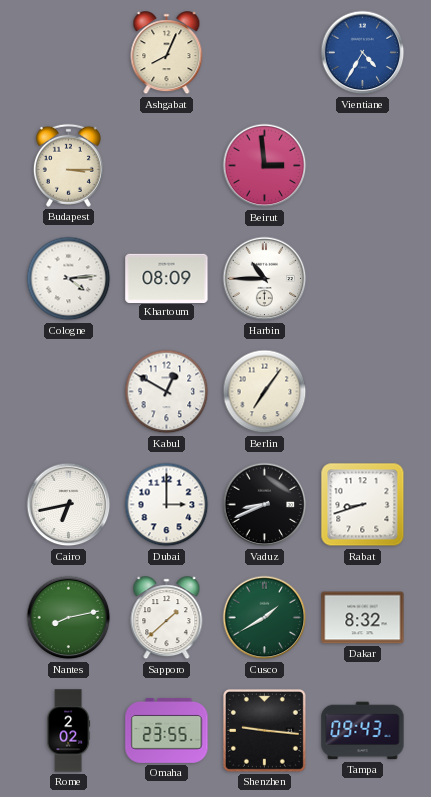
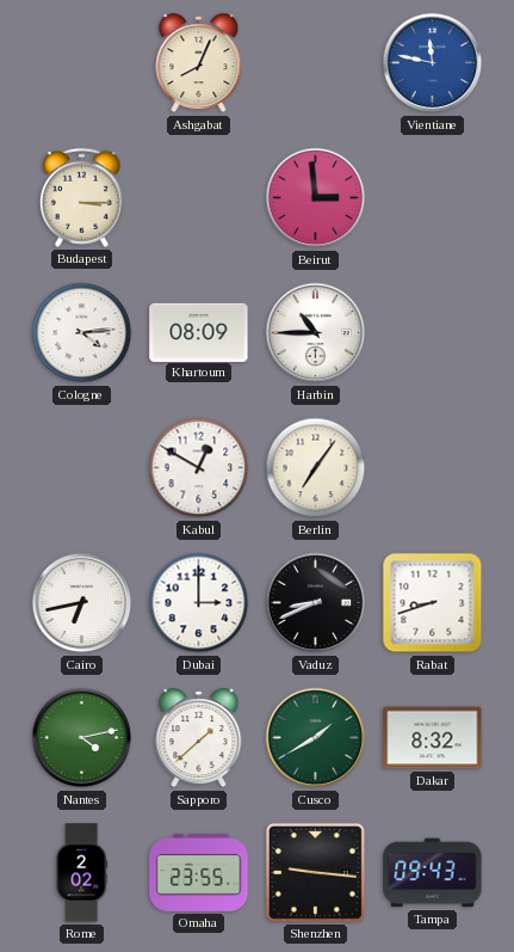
Vientiane: 4:35 -> 11:47
Nantes: 8:13 -> 4:13
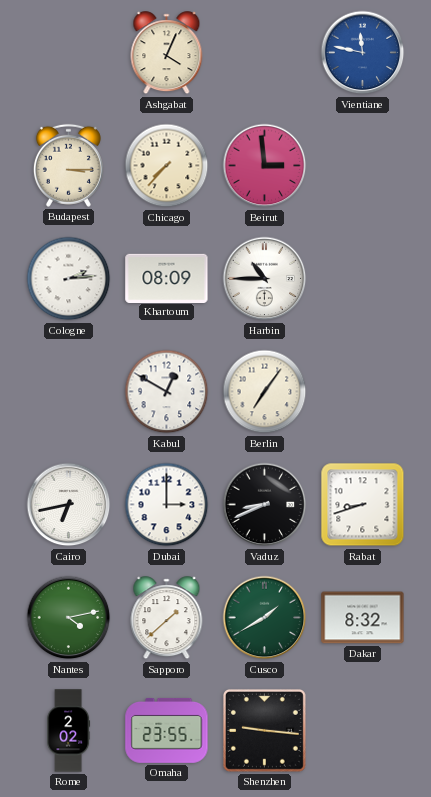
Ashgabat: 8:04 -> 4:04
Chicago: none -> 7:37
Cologne: 4:14 -> 2:14
Tampa: 09:43 -> none
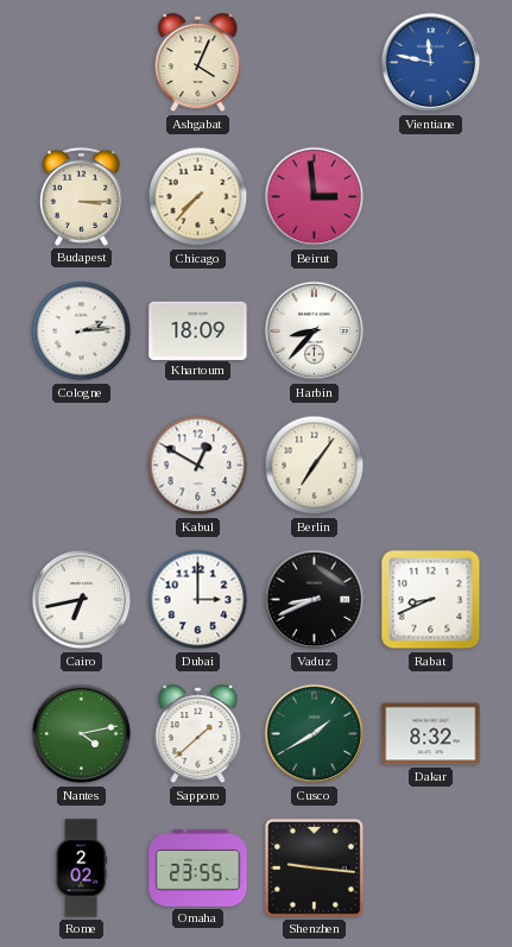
Khartoum: 08:09 -> 18:09
Harbin: 10:45 -> 8:37
Rabat: 8:42 -> 8:41
